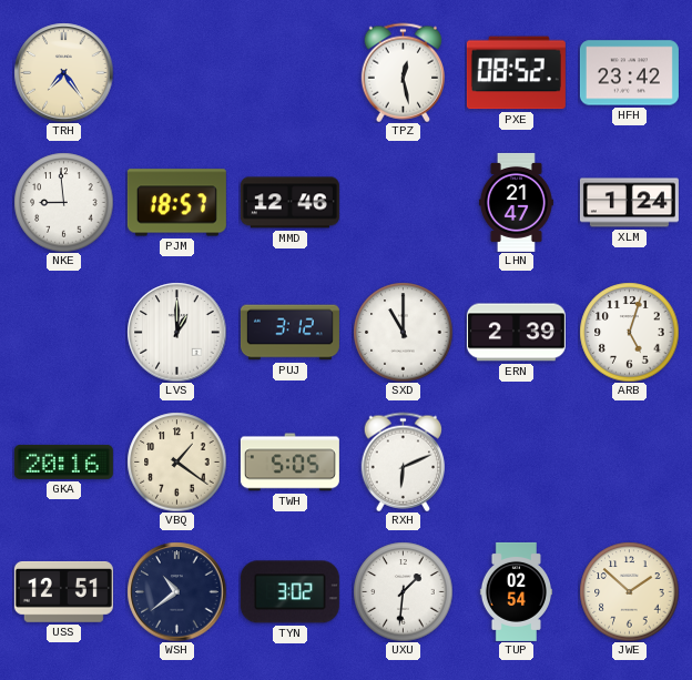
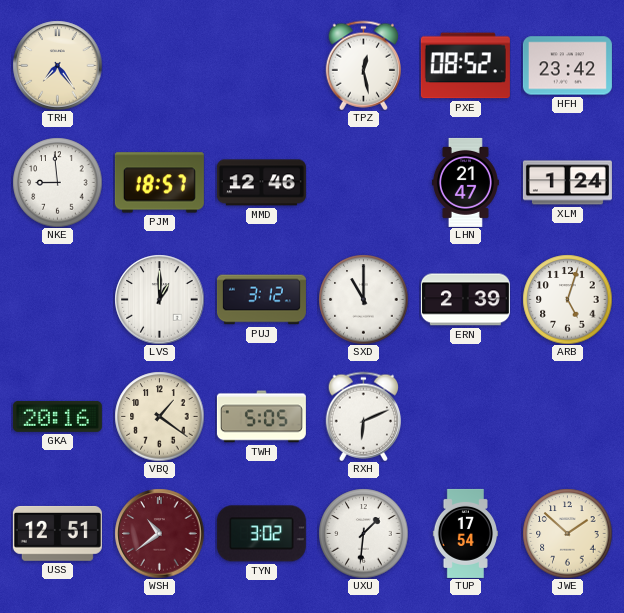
WSH dial: navy -> burgundy
TUP: 02:54 -> 17:54
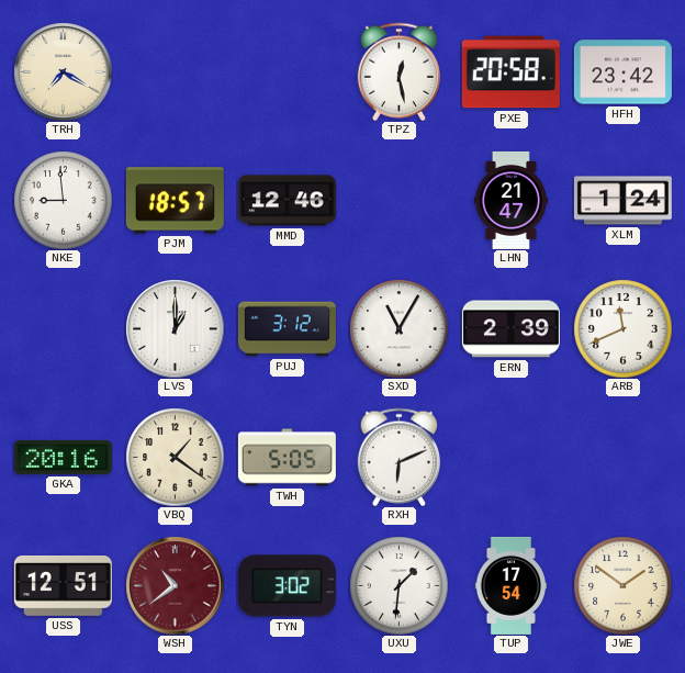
TRH: 7:24 -> 7:20
PXE: 08:52 -> 20:58
SXD: 11:00 -> 11:05
ARB: 5:03 -> 11:41
JWE: 1:52 -> 1:51
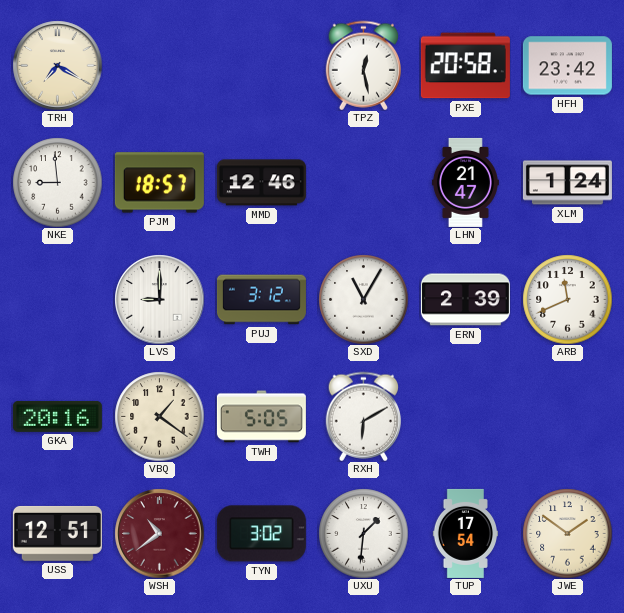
LVS: 1:00 -> 9:00
RXH: 6:11 -> 6:10
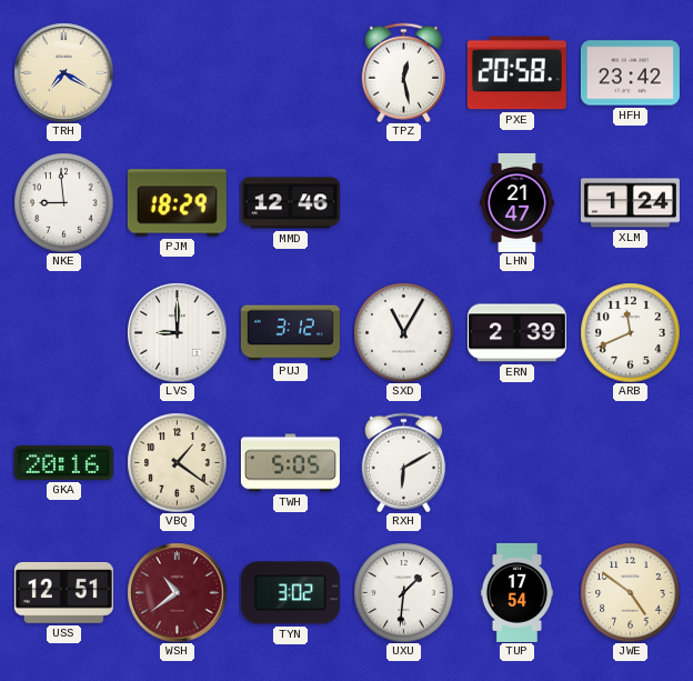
PJM: 18:57 -> 18:29
JWE: 1:51 -> 4:51
